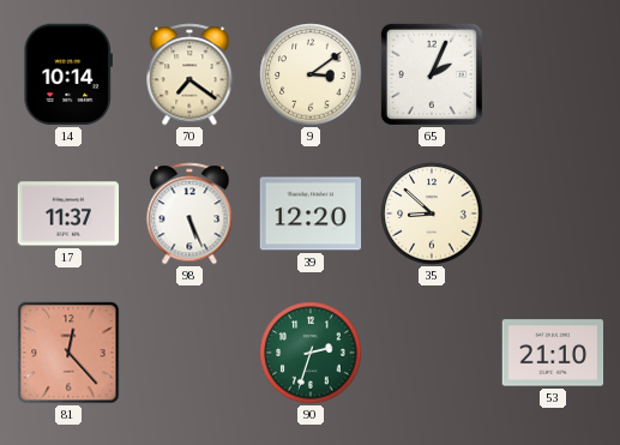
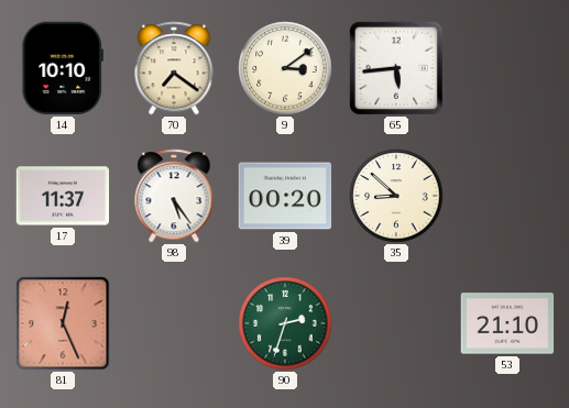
14: 10:14 -> 10:10
65: 2:04 -> 5:44
98: 5:26 -> 5:24
39: 12:20 -> 00:20
81: 12:23 -> 12:26
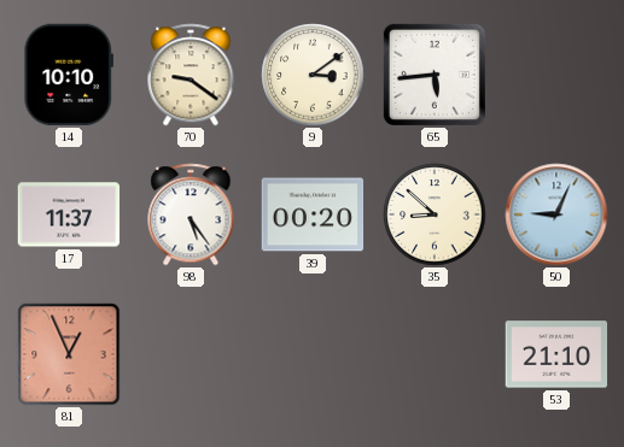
70: 7:21 -> 9:21
50: none -> 9:04
81: 12:26 -> 12:56
90: 2:33 -> none
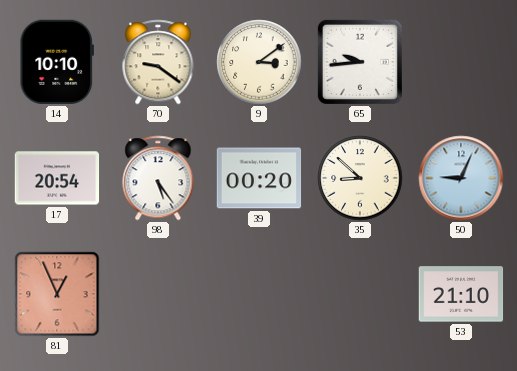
65: 5:44 -> 9:44
17: 11:37 -> 20:54
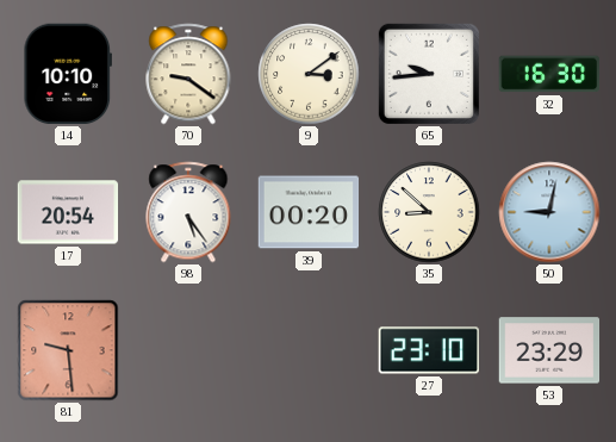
32: none -> 16:30
50: 9:04 -> 9:02
81: 12:56 -> 9:29
27: none -> 23:10
53: 21:10 -> 23:29
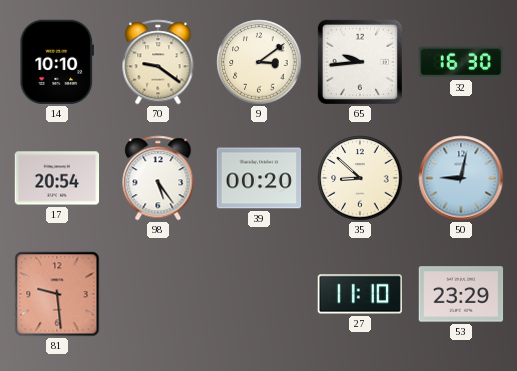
27: 23:10 -> 11:10
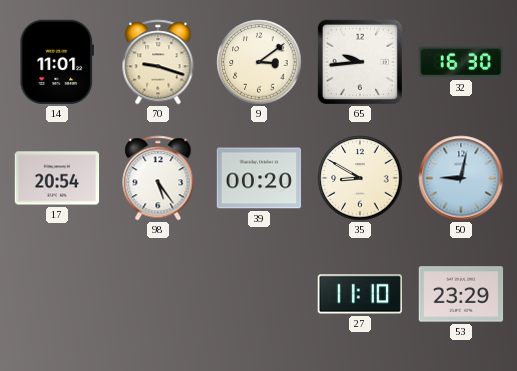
14: 10:10 -> 11:01
70: 9:21 -> 9:18
35: 8:52 -> 8:50
81: 9:29 -> none
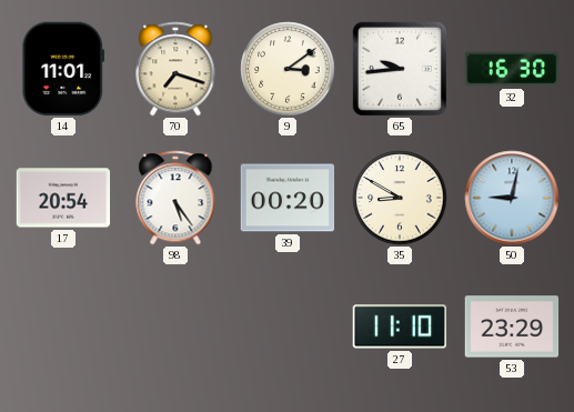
70: 9:18 -> 7:18
